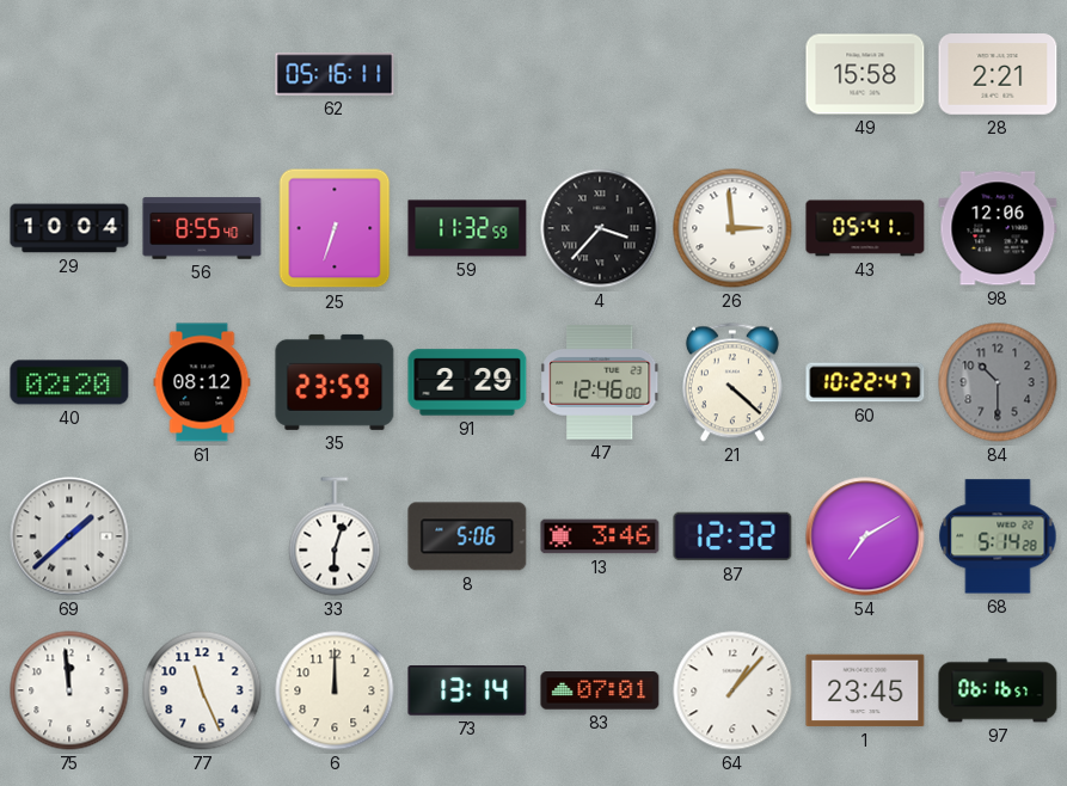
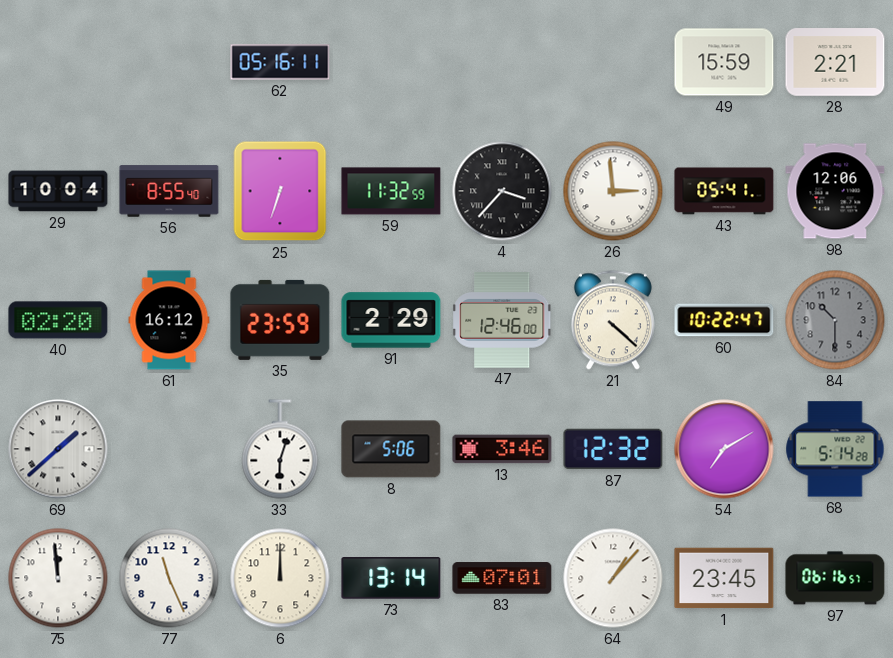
49: 15:58 -> 15:59
61: 08:12 -> 16:12
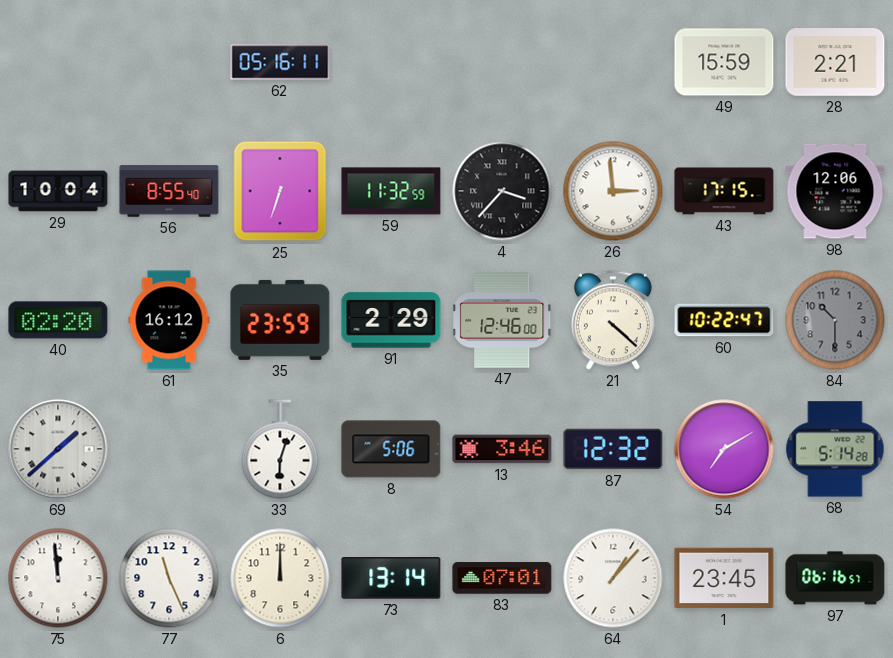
43: 05:41 -> 17:15
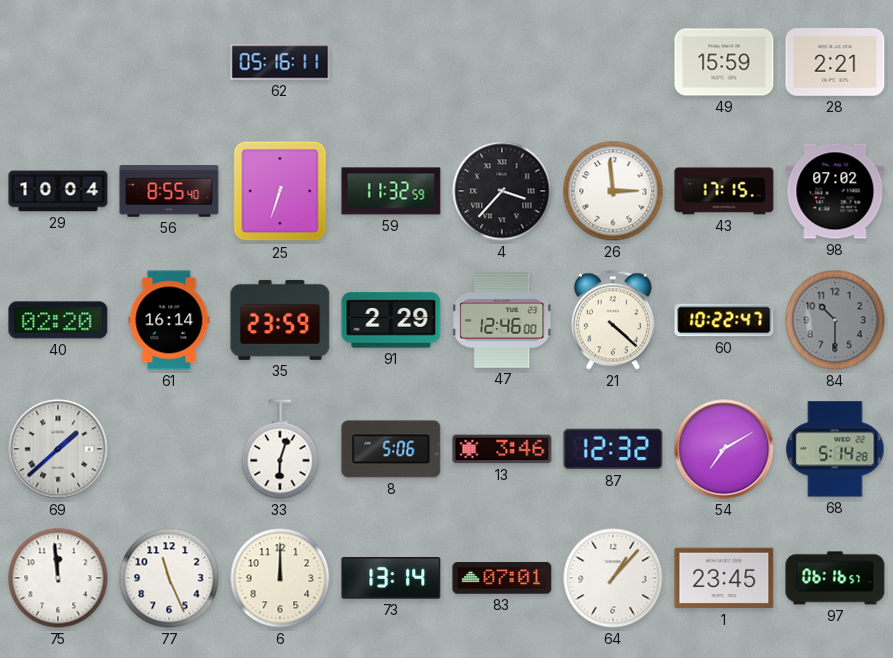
98: 12:06 -> 07:02
61: 16:12 -> 16:14
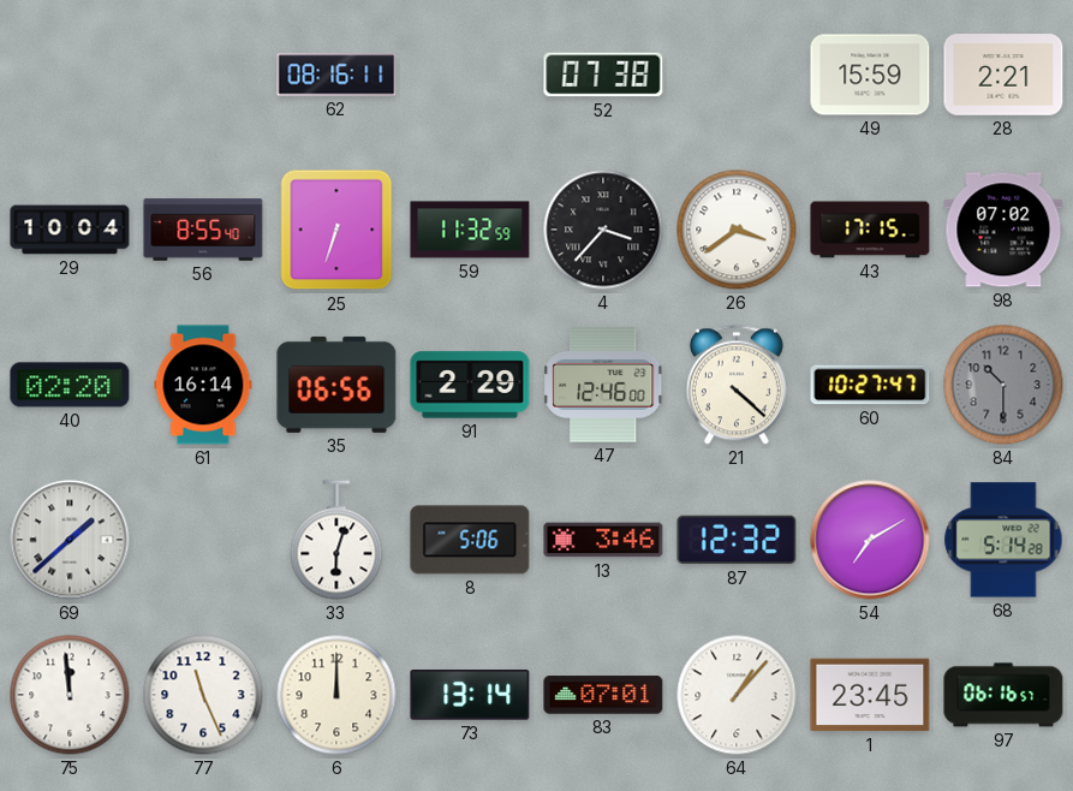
62: 05:16 -> 08:16
52: none -> 07:38
26: 2:59 -> 3:39
35: 23:59 -> 06:56
60: 10:22 -> 10:27
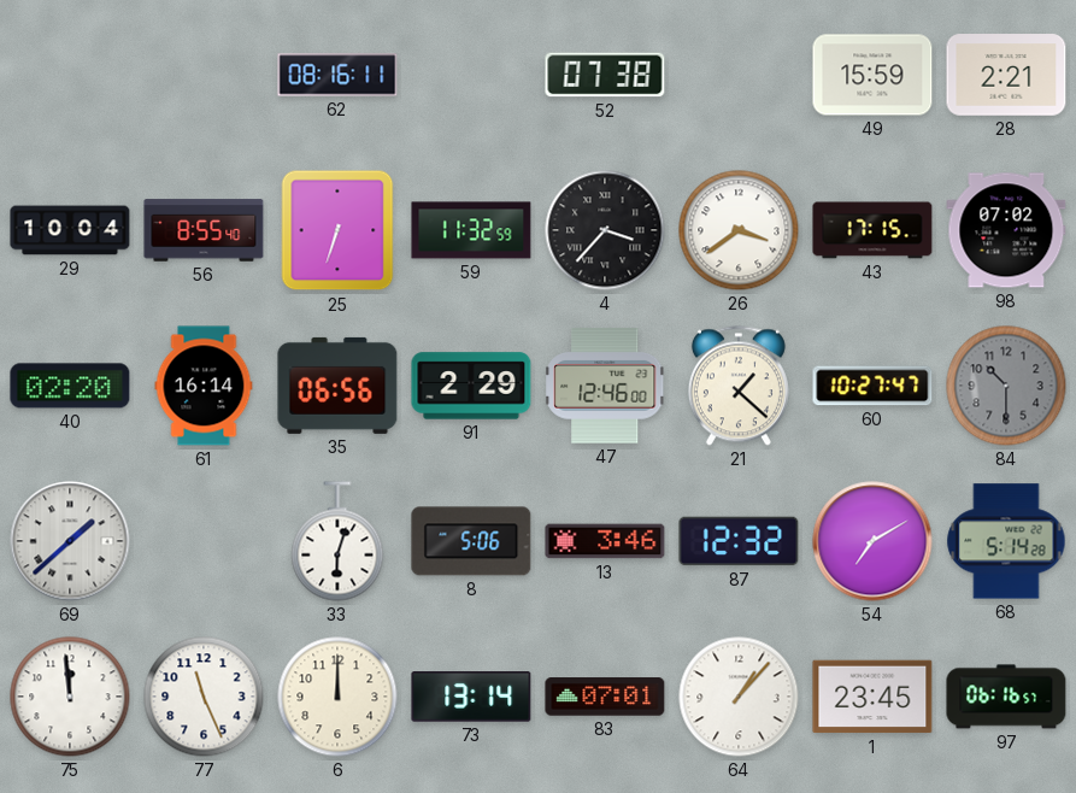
21: 4:22 -> 1:22
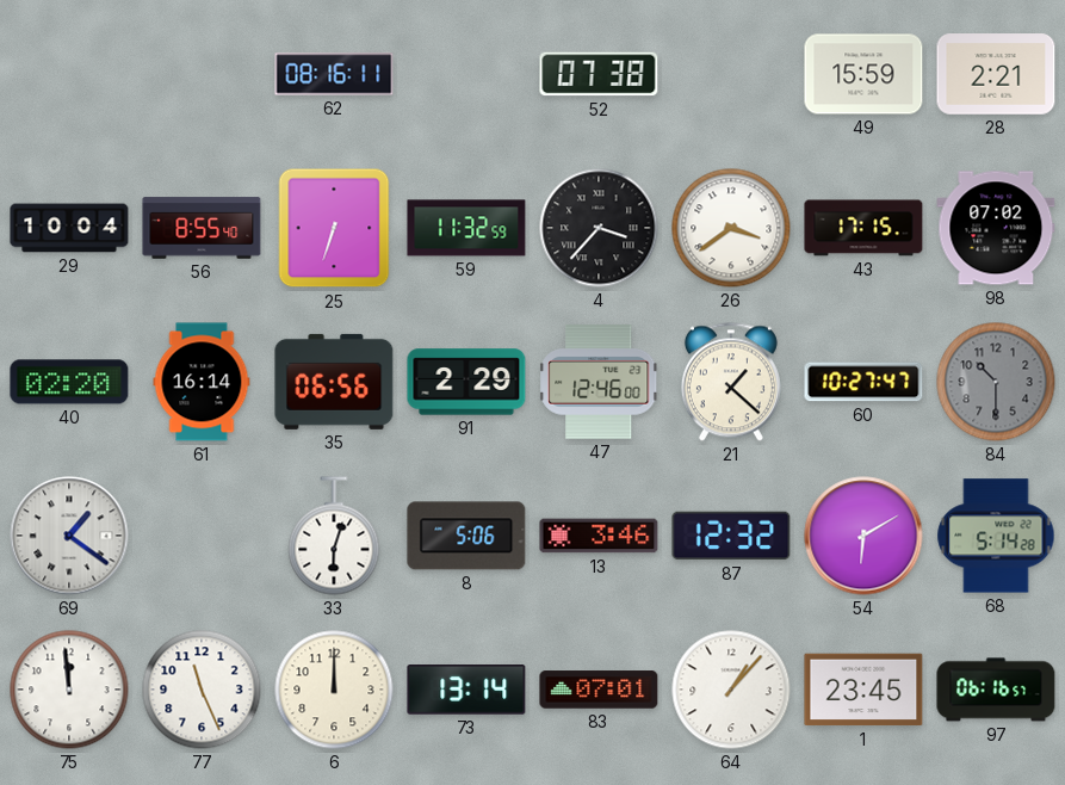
69: 1:38 -> 1:21
54: 7:10 -> 6:10
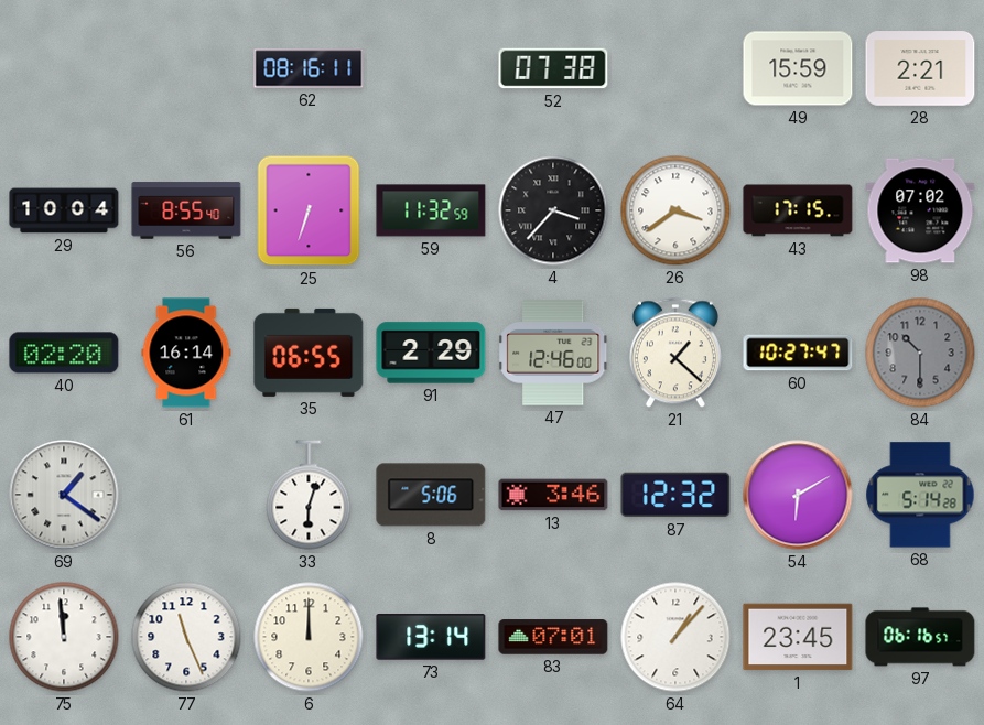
35: 06:56 -> 06:55
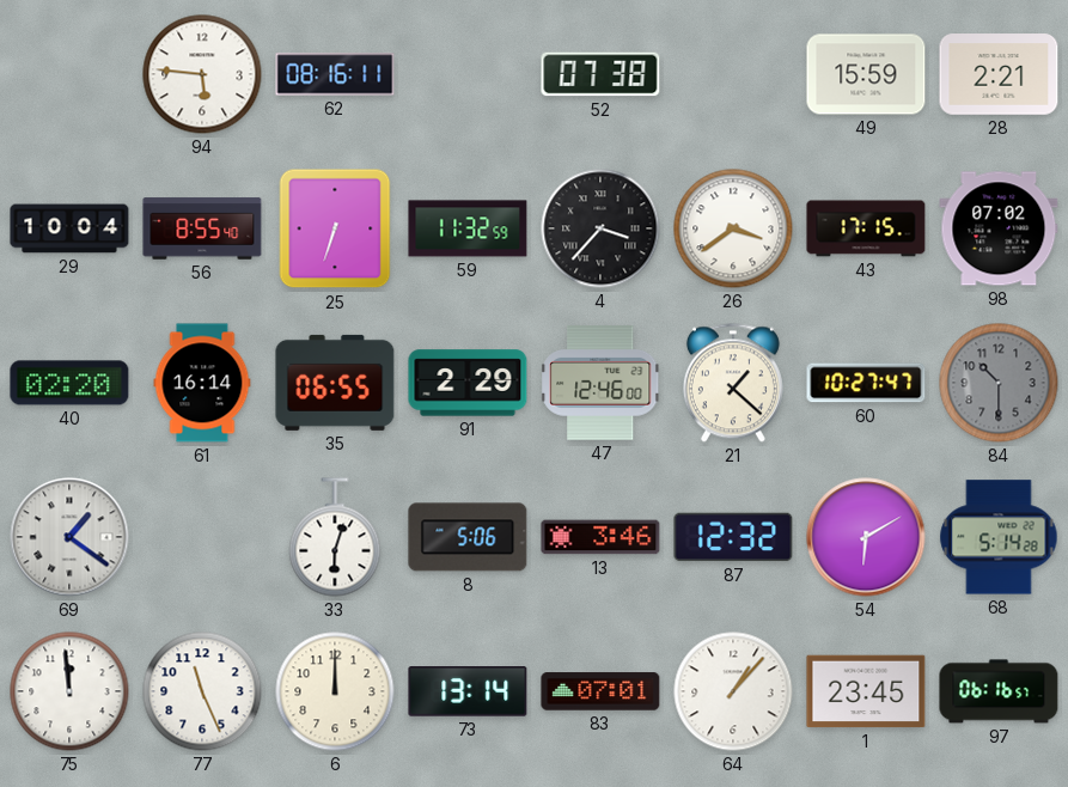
94: none -> 5:46
